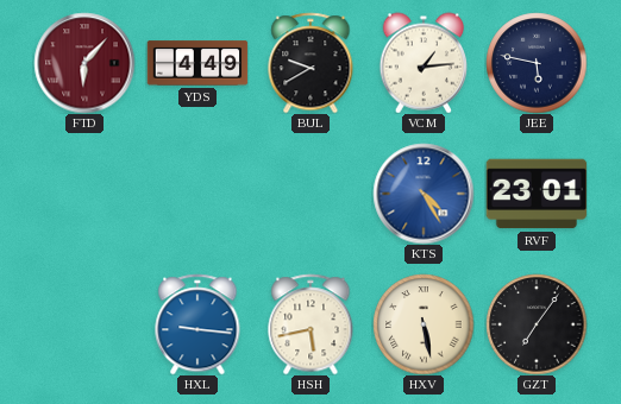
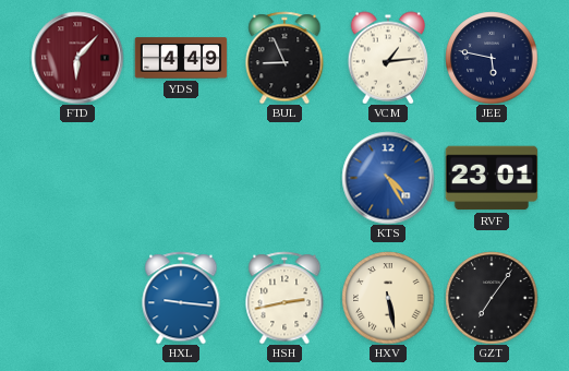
BUL: 9:40 -> 8:56
HSH: 5:43 -> 2:43
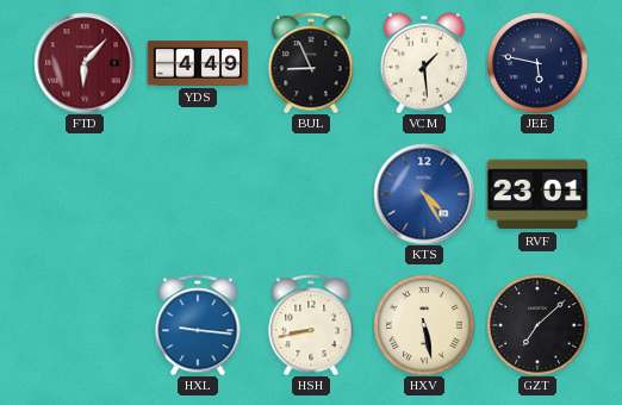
VCM: 1:14 -> 1:29
HSH: 2:43 -> 8:43
GZT: 7:06 -> 7:08
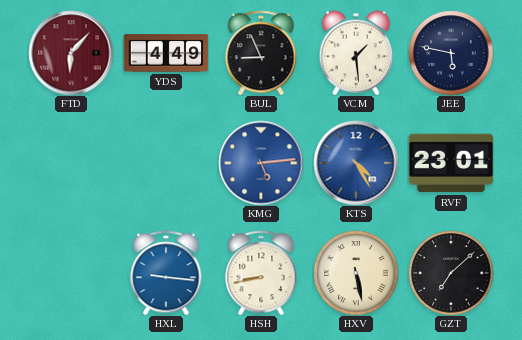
KMG: none -> 5:14
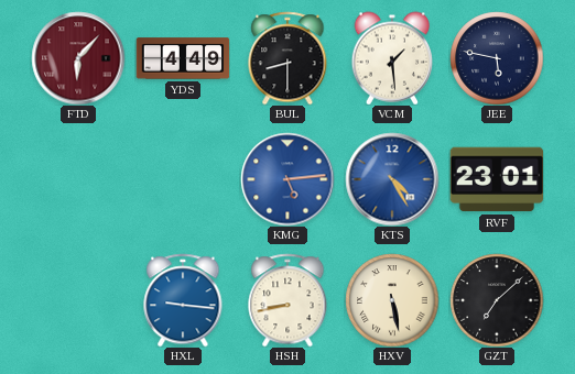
BUL: 8:56 -> 8:30
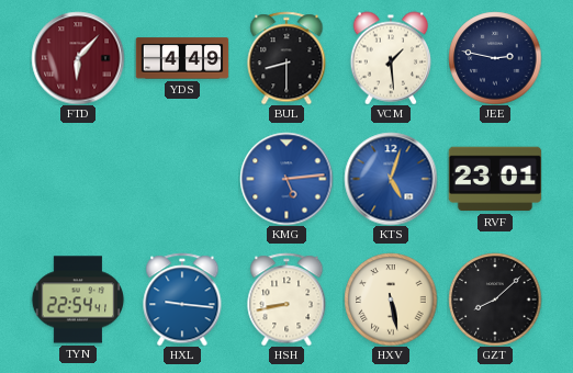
JEE: 5:47 -> 2:47
KTS: 4:25 -> 5:03
TYN: none -> 22:54
GZT: 7:08 -> 8:08
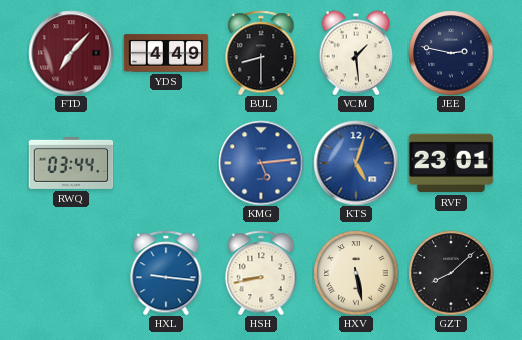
FTD: 6:07 -> 7:07
RWQ: none -> 03:44
TYN: 22:54 -> none
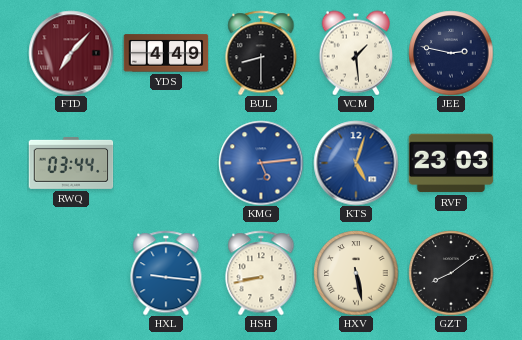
RVF: 23:01 -> 23:03
GZT: 8:08 -> 8:09
